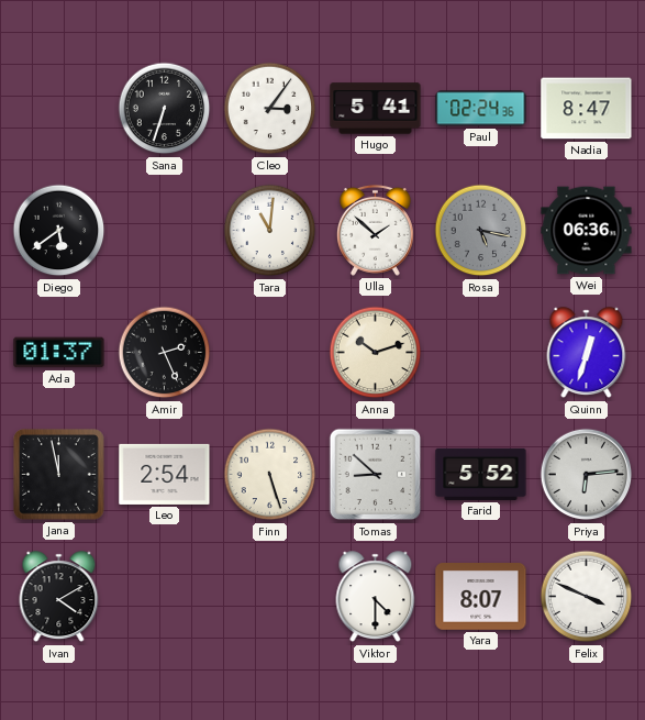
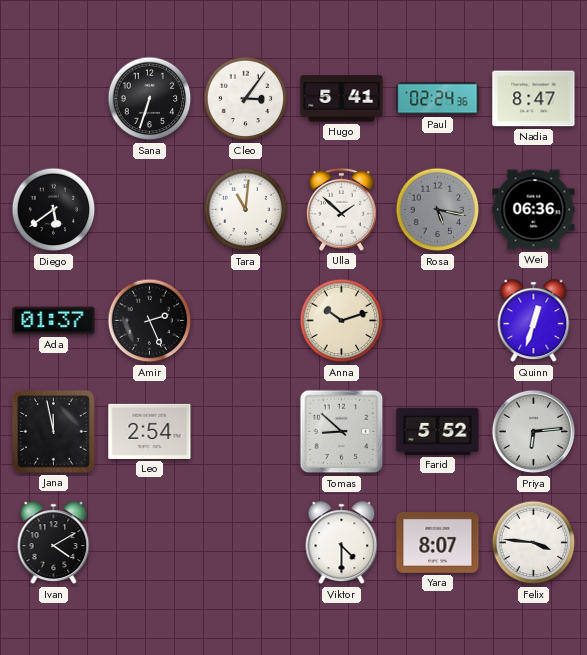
Finn: 5:27 -> none
Felix: 3:49 -> 3:46
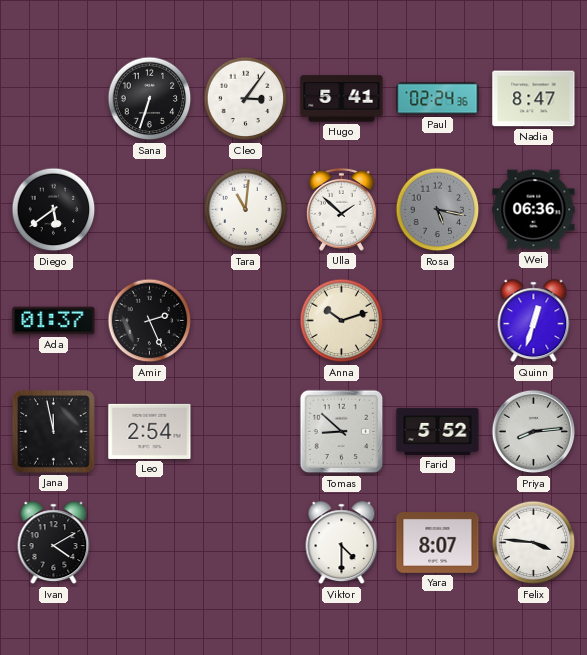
Priya: 6:14 -> 8:14
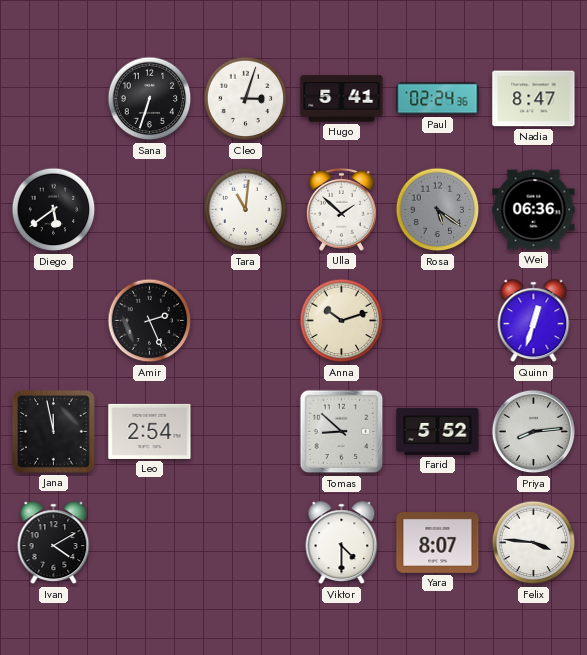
Cleo: 3:06 -> 3:03
Rosa: 5:17 -> 5:21
Ada: 01:37 -> none
